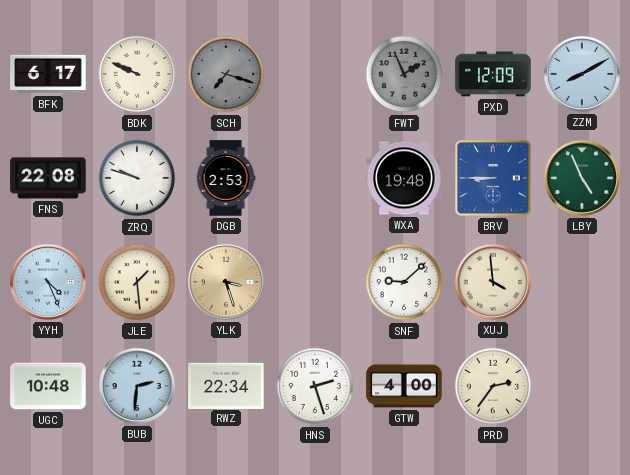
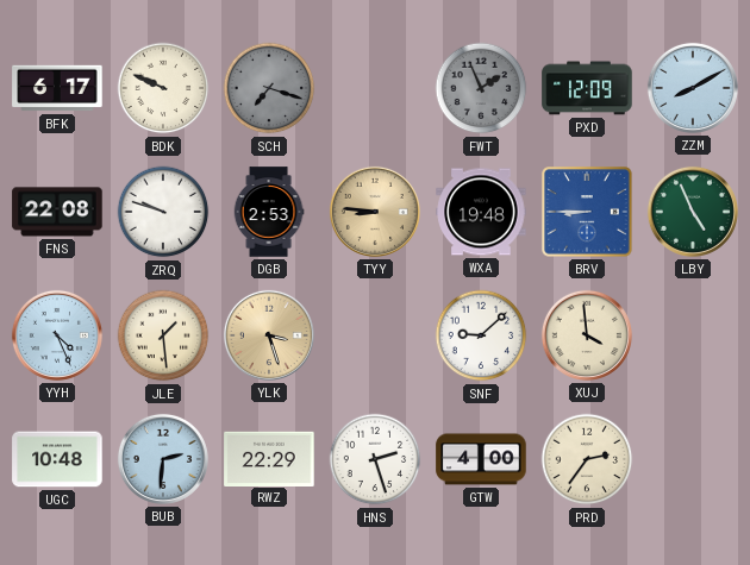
TYY: none -> 8:46
RWZ: 22:34 -> 22:29
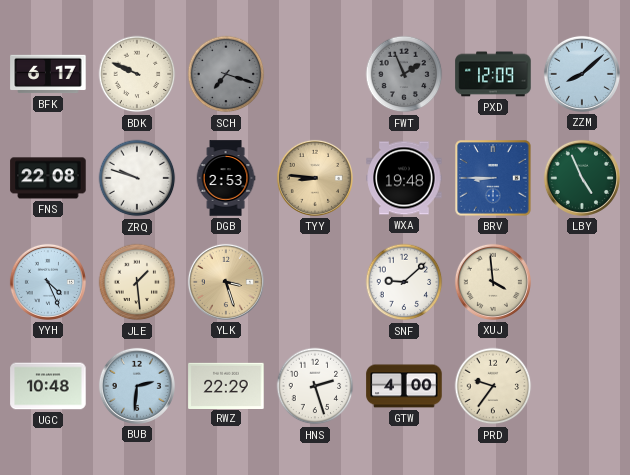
ZZM: 8:10 -> 8:08
PRD: 2:36 -> 9:36
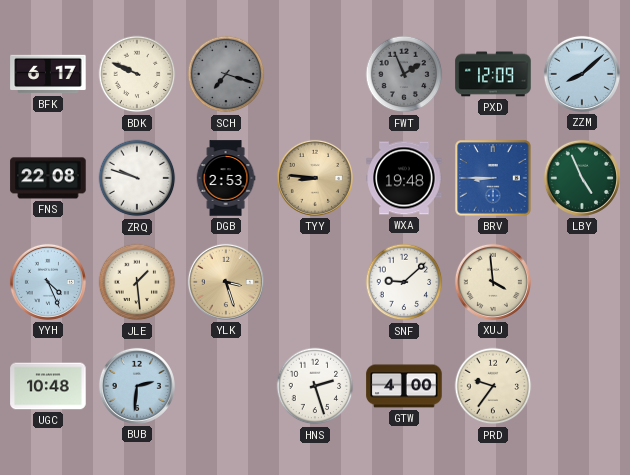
RWZ: 22:29 -> none
